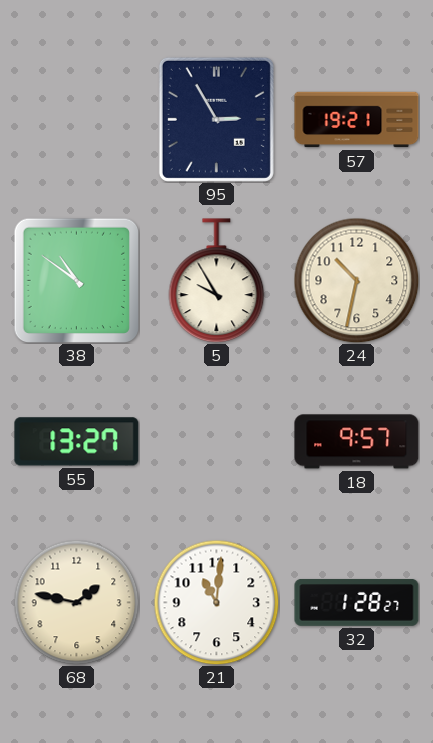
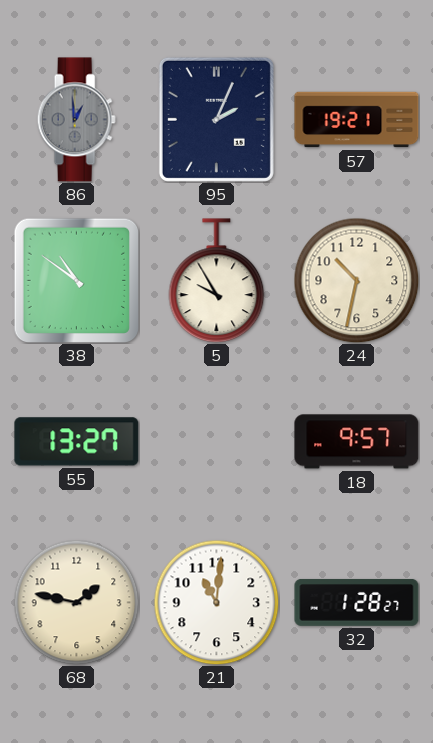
86: none -> 12:59
95: 2:55 -> 2:04
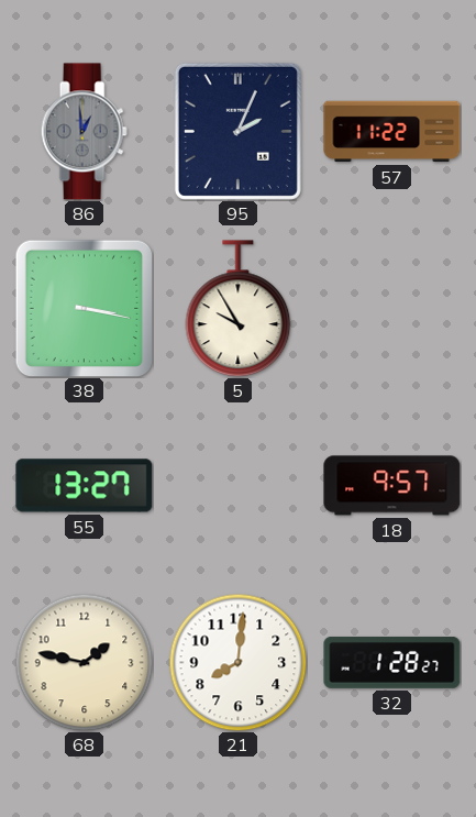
57: 19:21 -> 11:22
38: 10:51 -> 3:17
24: 10:32 -> none
21: 11:01 -> 8:01
